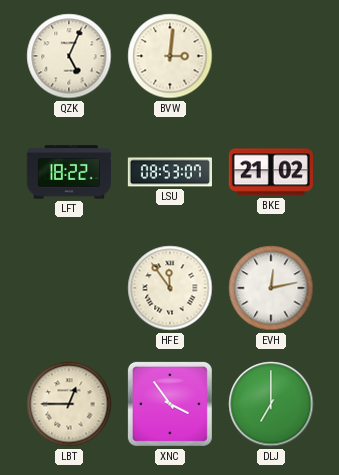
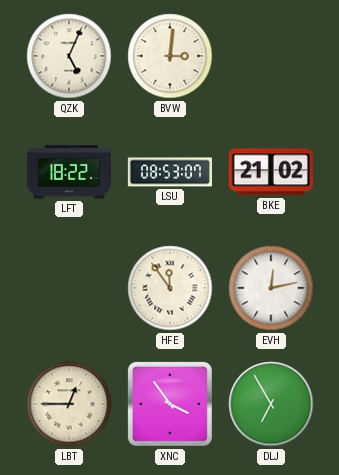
DLJ: 7:00 -> 6:55
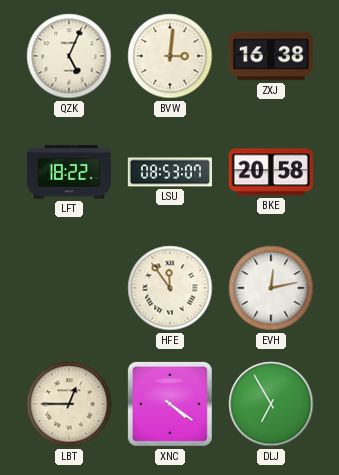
ZXJ: none -> 16:38
BKE: 21:02 -> 20:58
XNC: 3:54 -> 4:21
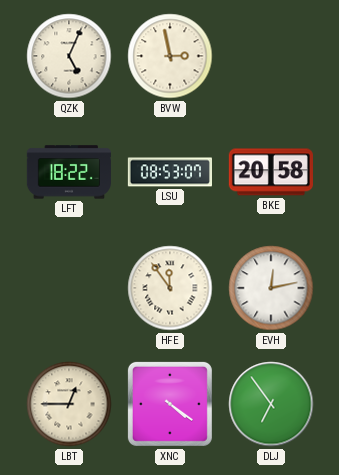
BVW: 3:01 -> 2:58
ZXJ: 16:38 -> none
DLJ: 6:55 -> 6:54
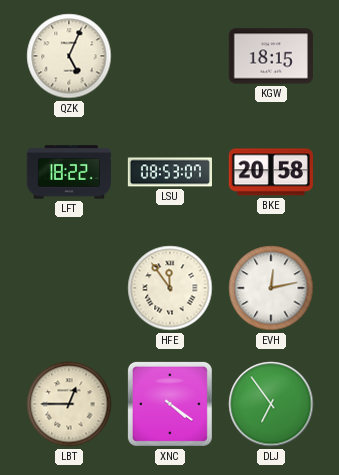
BVW: 2:58 -> none
KGW: none -> 18:15
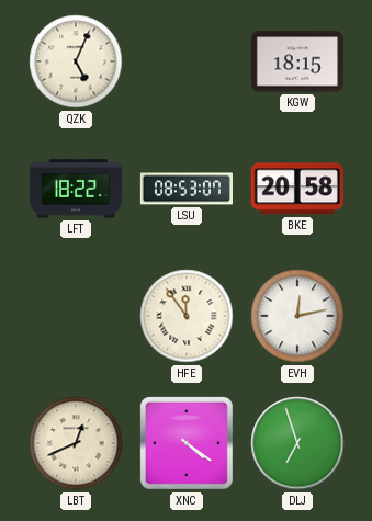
LBT: 12:45 -> 12:41
DLJ: 6:54 -> 6:57
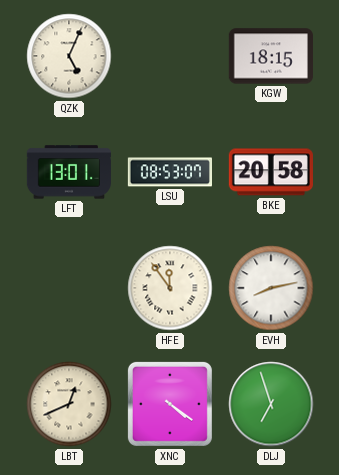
LFT: 18:22 -> 13:01
EVH: 12:13 -> 8:13
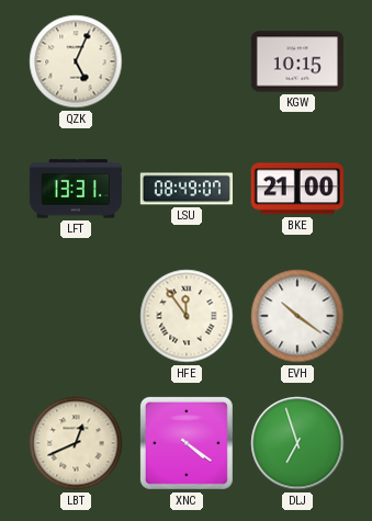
KGW: 18:15 -> 10:15
LFT: 13:01 -> 13:31
LSU: 08:53 -> 08:49
BKE: 20:58 -> 21:00
EVH: 8:13 -> 10:21
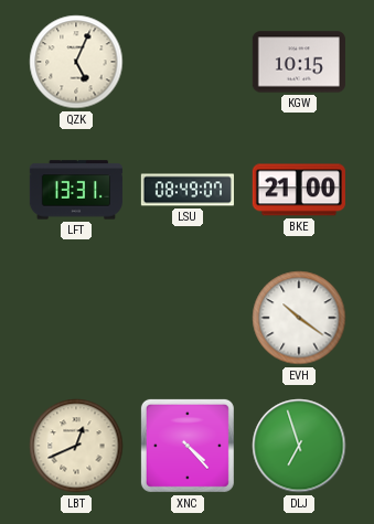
HFE: 11:54 -> none
XNC: 4:21 -> 4:23
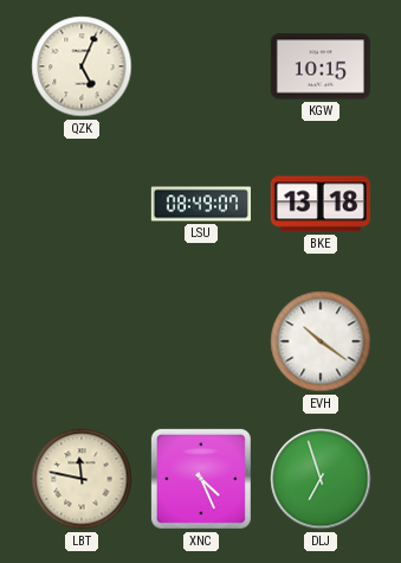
LFT: 13:31 -> none
BKE: 21:00 -> 13:18
LBT: 12:41 -> 11:47
XNC: 4:23 -> 4:26
